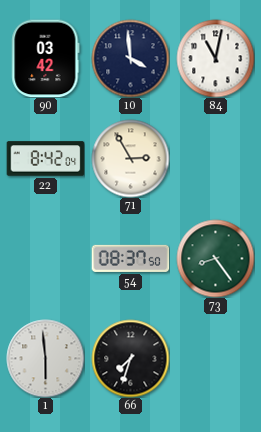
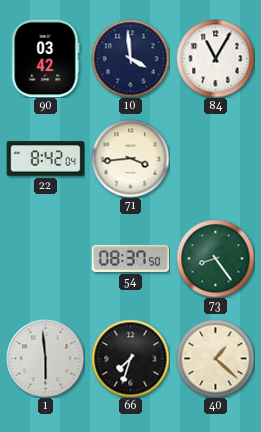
84: 11:02 -> 11:05
71: 2:55 -> 3:44
40: none -> 1:22
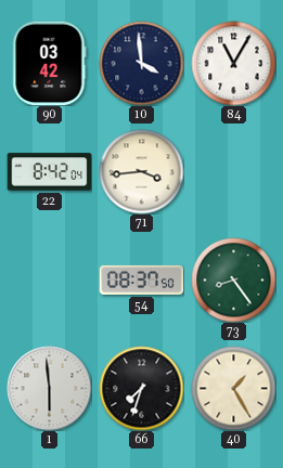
40: 1:22 -> 1:25
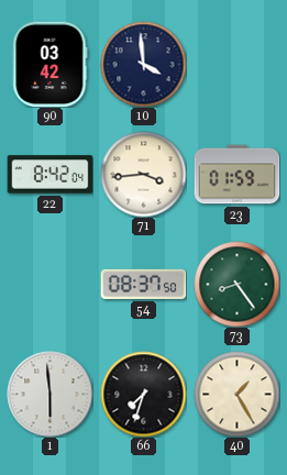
84: 11:05 -> none
23: none -> 01:59
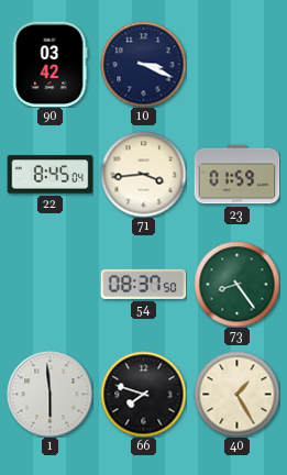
10: 3:59 -> 3:19
22: 8:42 -> 8:45
66: 7:33 -> 7:48
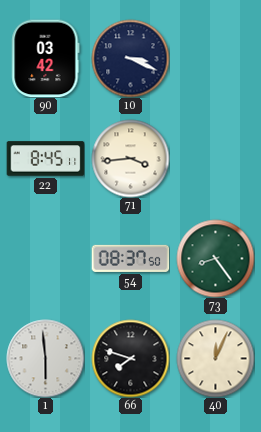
22: 8:45:04 -> 8:45:11
23: 01:59 -> none
40: 1:25 -> 12:04
